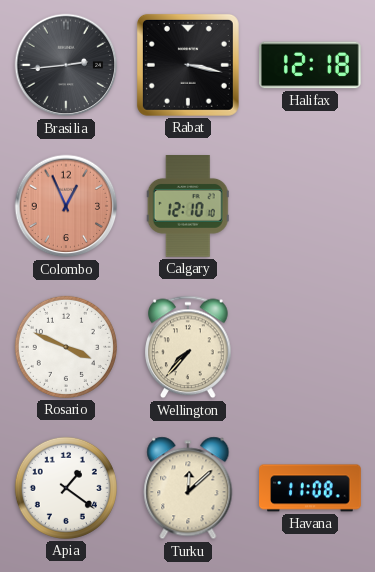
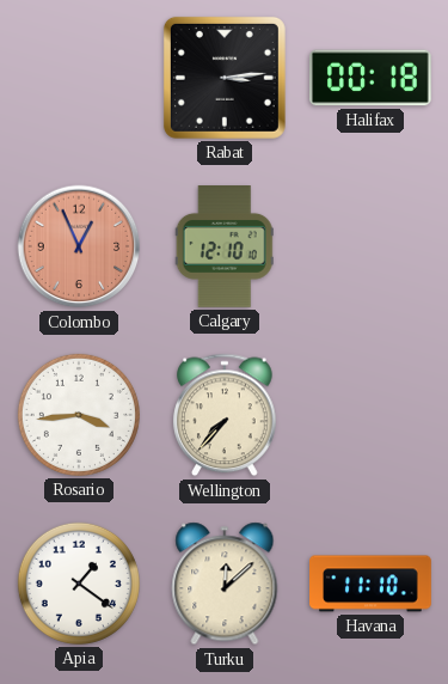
Brasilia: 2:44 -> none
Rabat: 3:17 -> 3:14
Halifax: 12:18 -> 00:18
Rosario: 3:49 -> 3:44
Havana: 11:08 -> 11:10
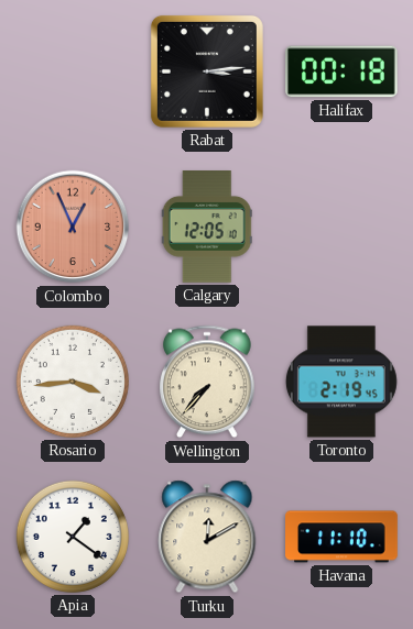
Calgary: 12:10 -> 12:05
Toronto: none -> 2:19
Turku: 12:08 -> 12:10
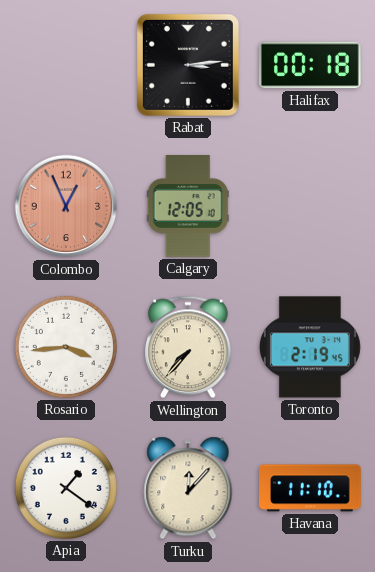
Turku: 12:10 -> 12:07
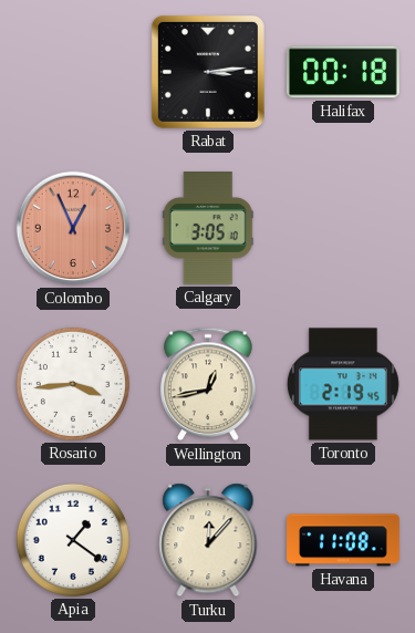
Calgary: 12:05 -> 3:05
Wellington: 7:37 -> 12:43
Havana: 11:10 -> 11:08
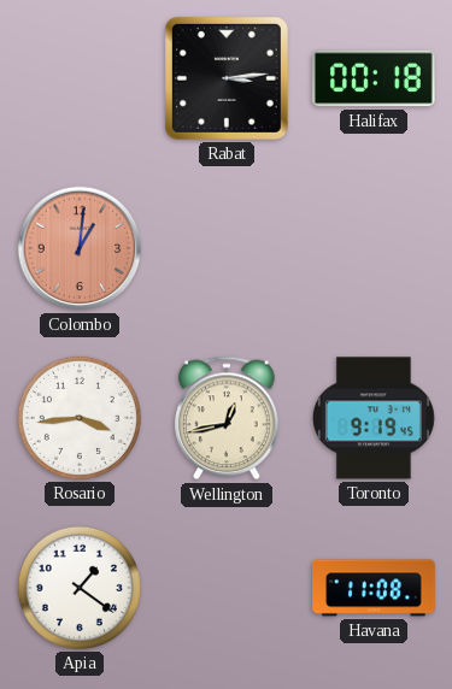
Colombo: 12:56 -> 1:01
Calgary: 3:05 -> none
Toronto: 2:19 -> 9:19
Turku: 12:07 -> none
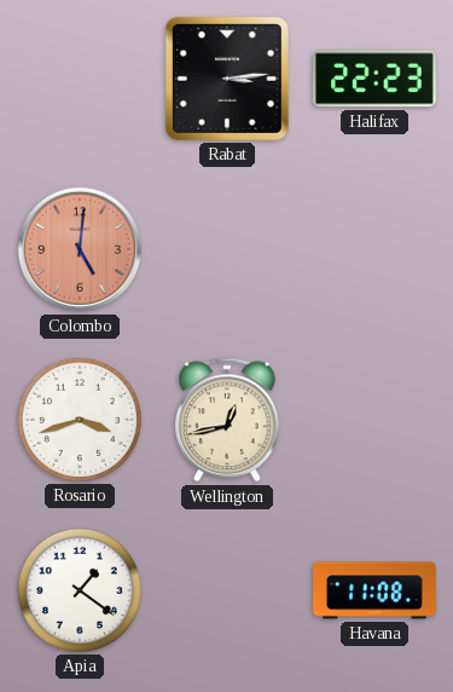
Halifax: 00:18 -> 22:23
Colombo: 1:01 -> 5:01
Rosario: 3:44 -> 3:42
Toronto: 9:19 -> none
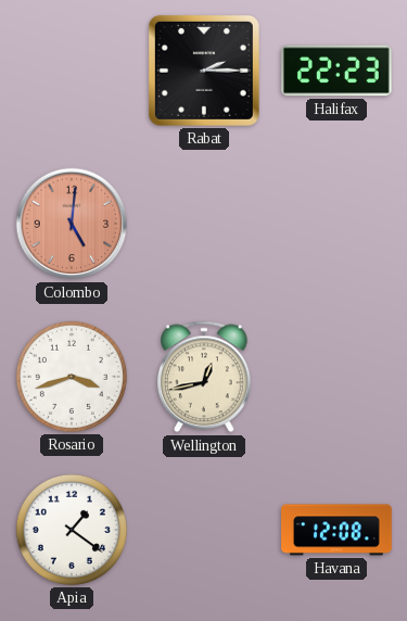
Rabat: 3:14 -> 2:15
Havana: 11:08 -> 12:08
